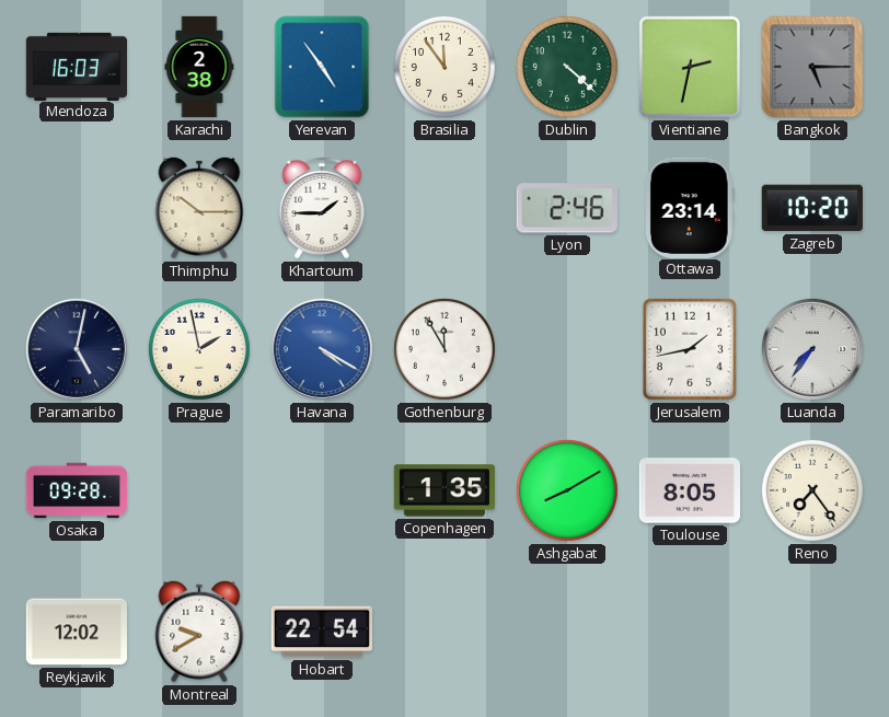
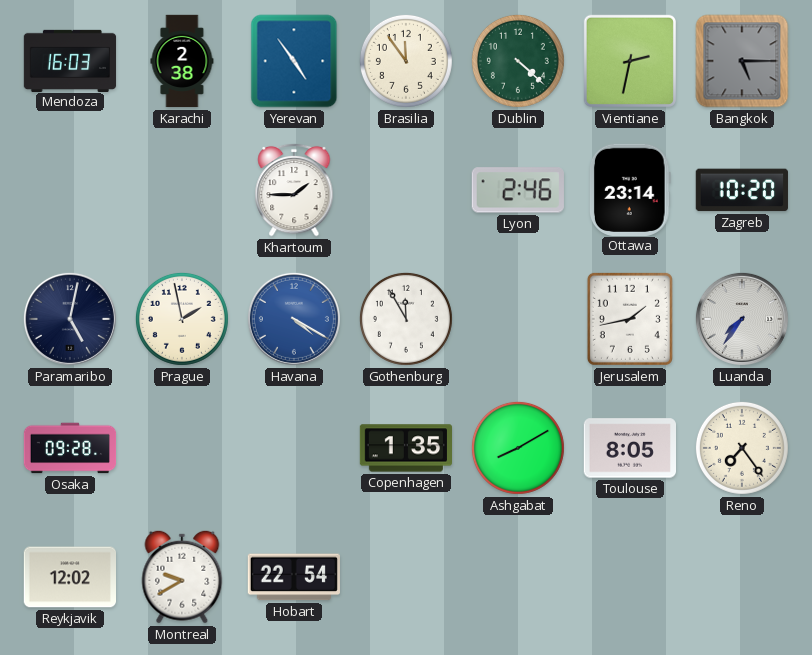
Thimphu: 10:15 -> none
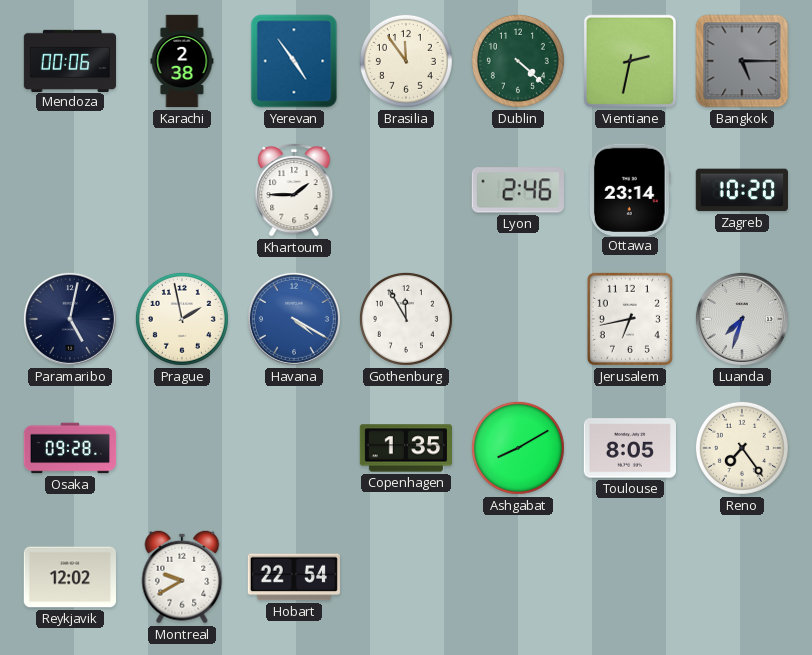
Mendoza: 16:03 -> 00:06
Jerusalem: 1:43 -> 6:43
Luanda: 7:36 -> 7:33
